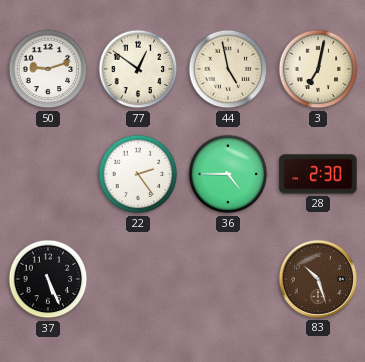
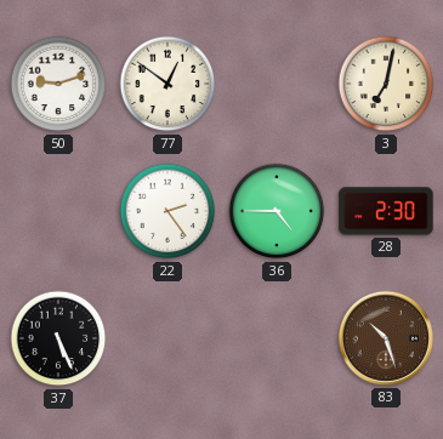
44: 4:58 -> none
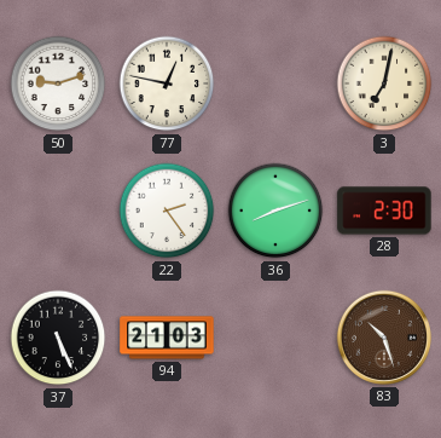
77: 12:51 -> 12:47
36: 4:45 -> 8:12
94: none -> 21:03
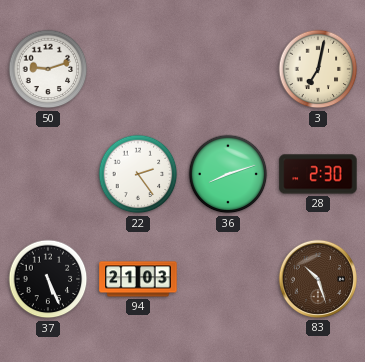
77: 12:47 -> none
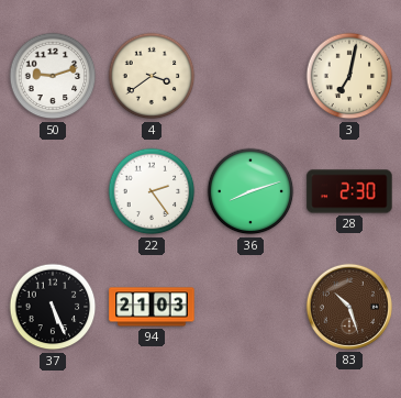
4: none -> 3:39
